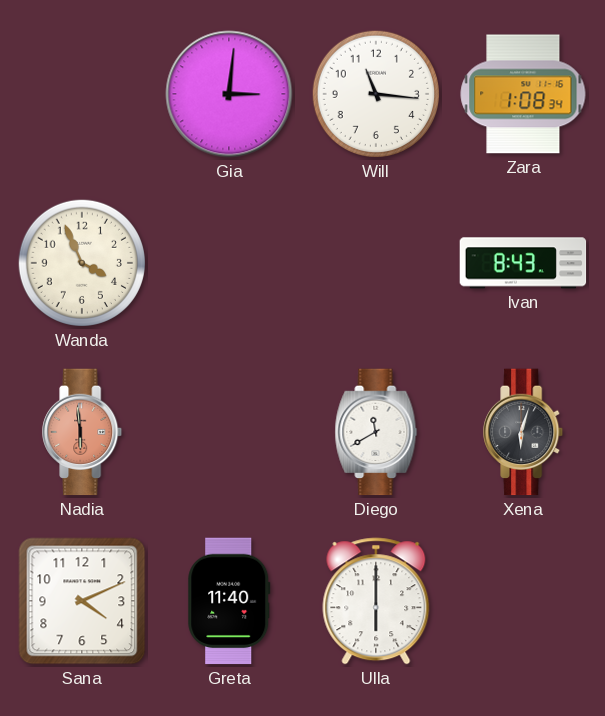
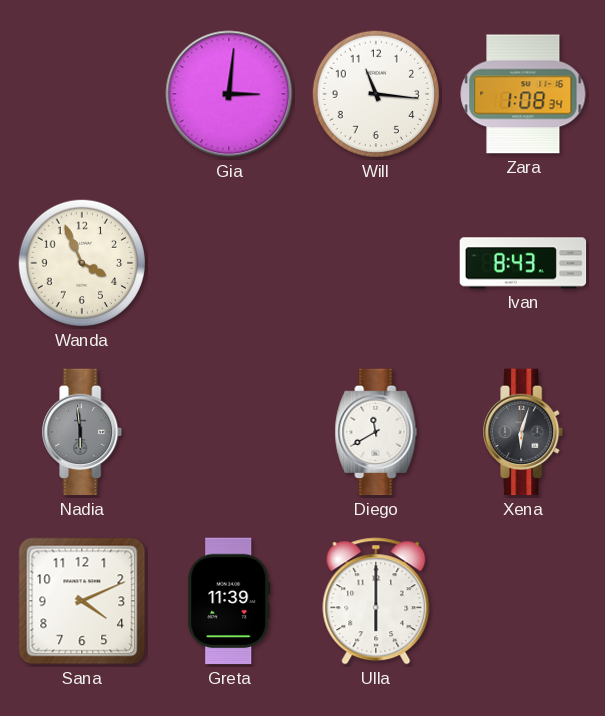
Nadia dial: salmon -> grey
Greta: 11:40 -> 11:39
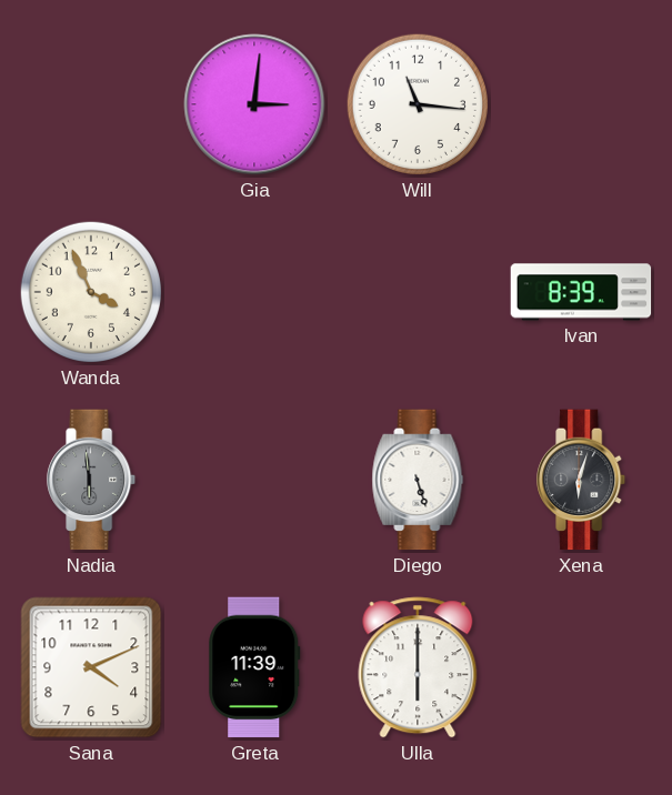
Zara: 1:08 -> none
Ivan: 8:43 -> 8:39
Diego: 11:40 -> 5:27
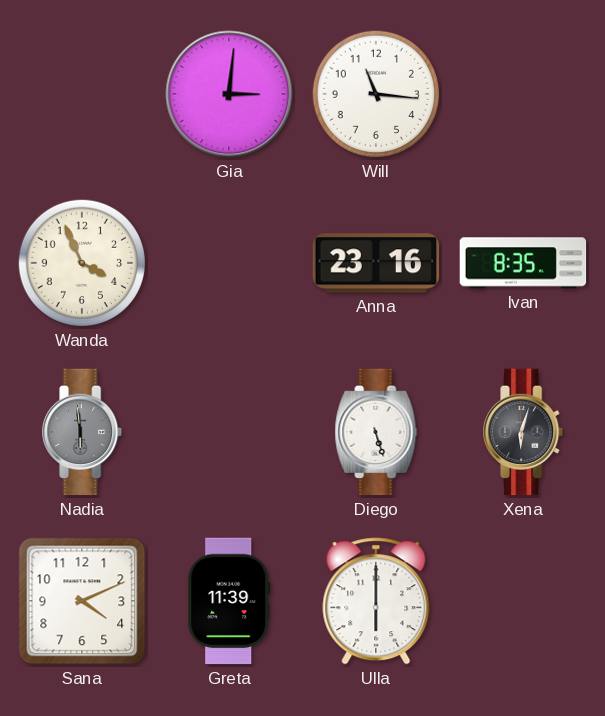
Anna: none -> 23:16
Ivan: 8:39 -> 8:35
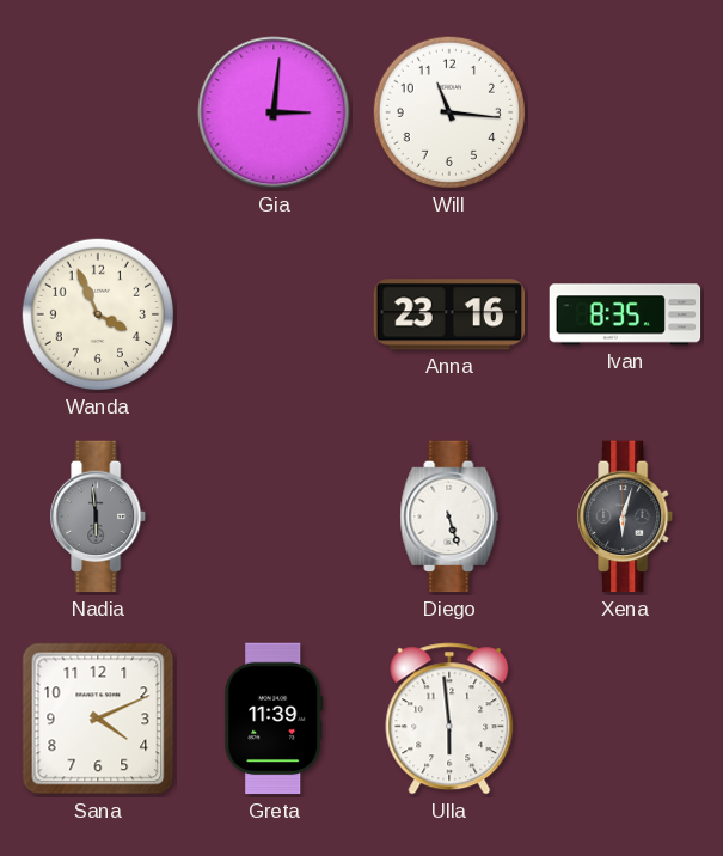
Ulla: 6:00 -> 5:59
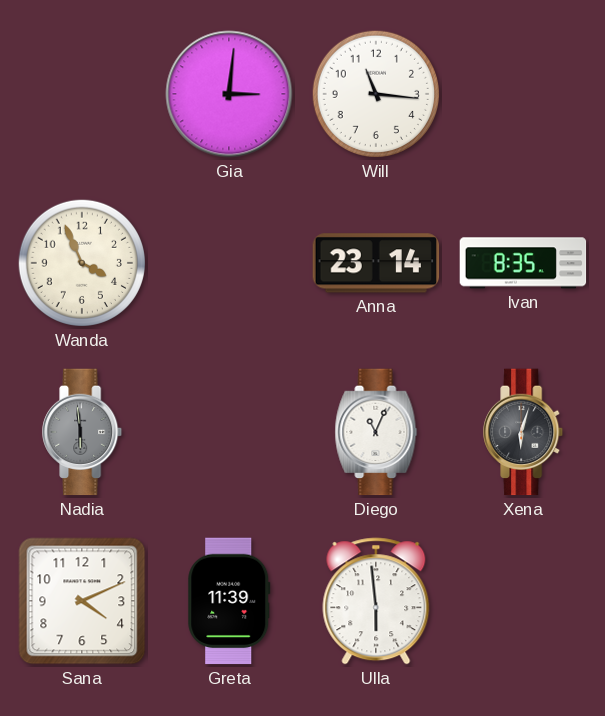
Anna: 23:16 -> 23:14
Diego: 5:27 -> 11:04
